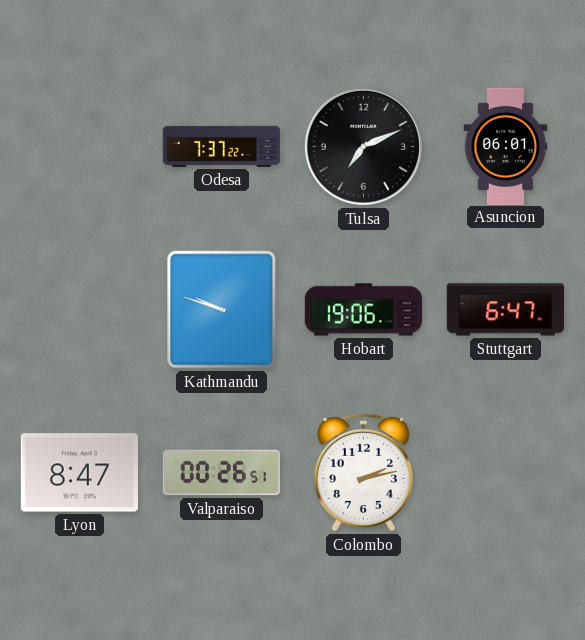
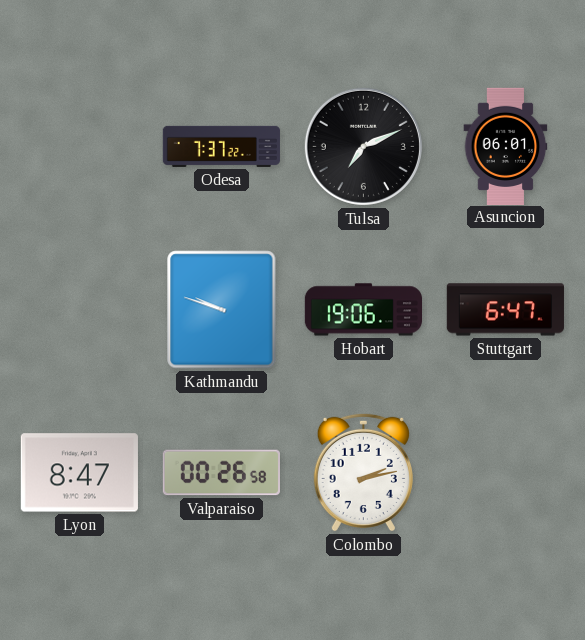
Valparaiso: 00:26:51 -> 00:26:58
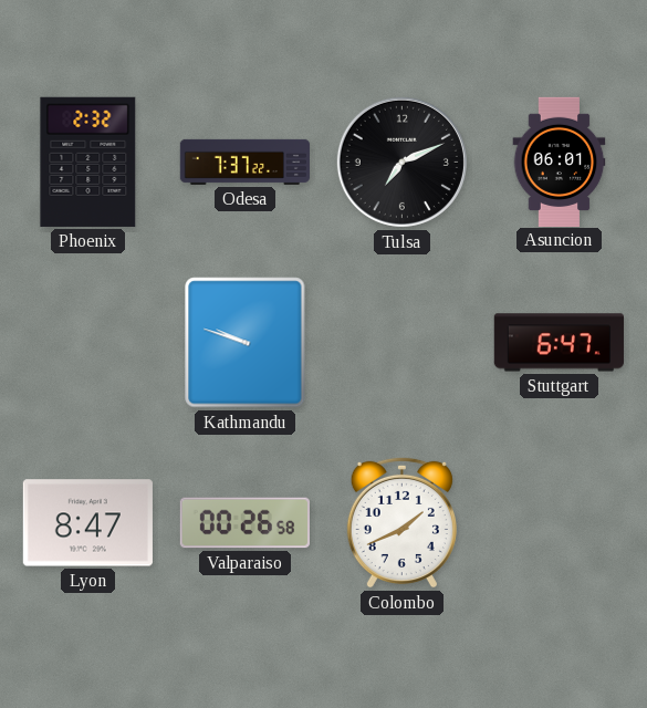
Phoenix: none -> 2:32
Hobart: 19:06 -> none
Colombo: 2:13 -> 1:41
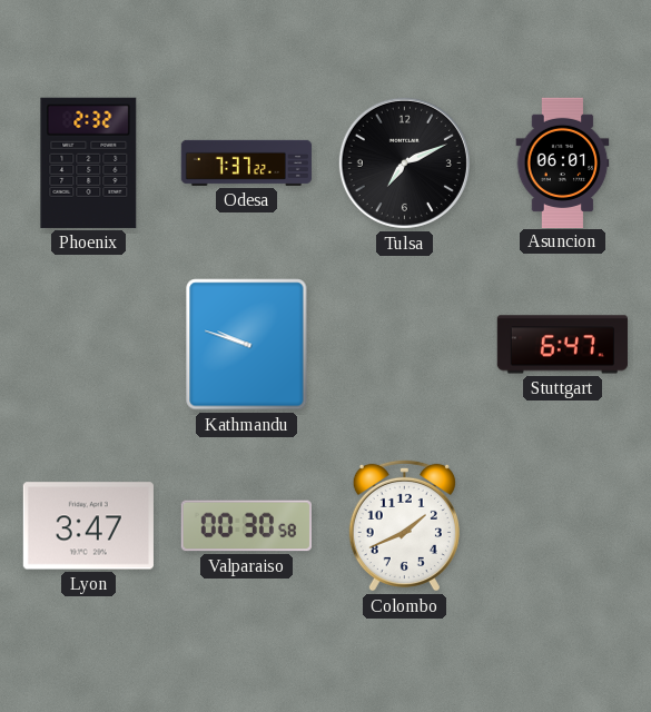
Lyon: 8:47 -> 3:47
Valparaiso: 00:26 -> 00:30
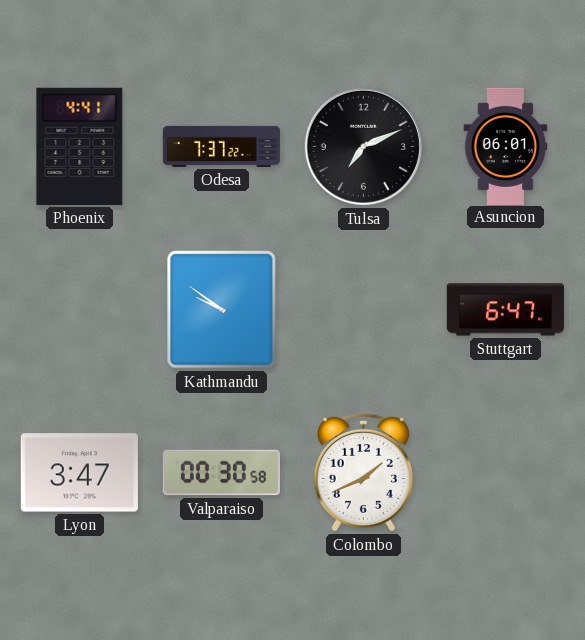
Phoenix: 2:32 -> 4:41
Kathmandu: 9:48 -> 9:51
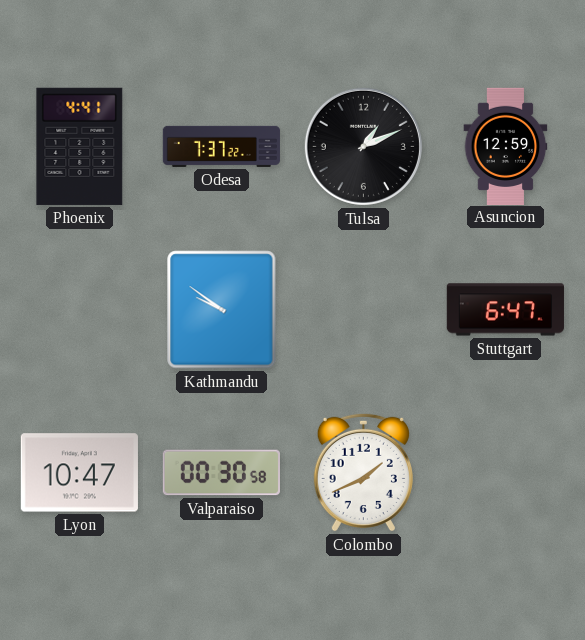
Tulsa: 7:11 -> 1:11
Asuncion: 06:01 -> 12:59
Lyon: 3:47 -> 10:47
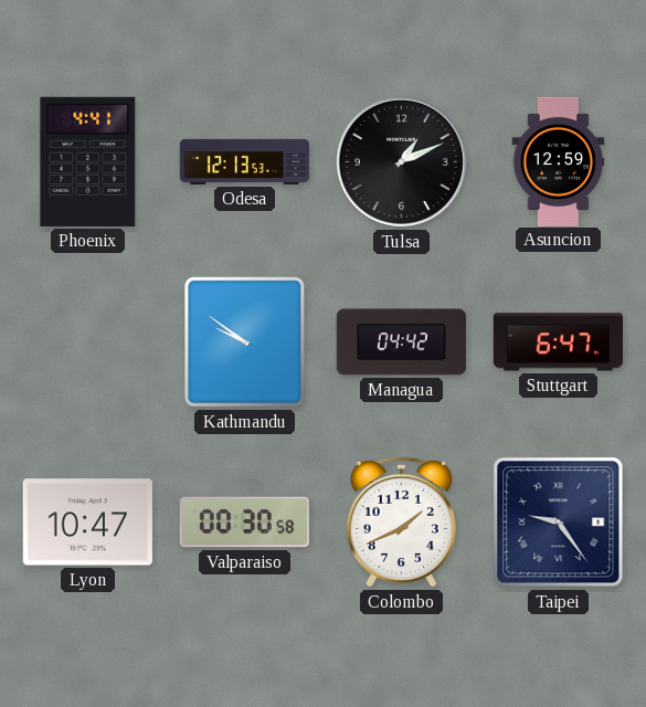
Odesa: 7:37 -> 12:13
Managua: none -> 04:42
Taipei: none -> 9:24
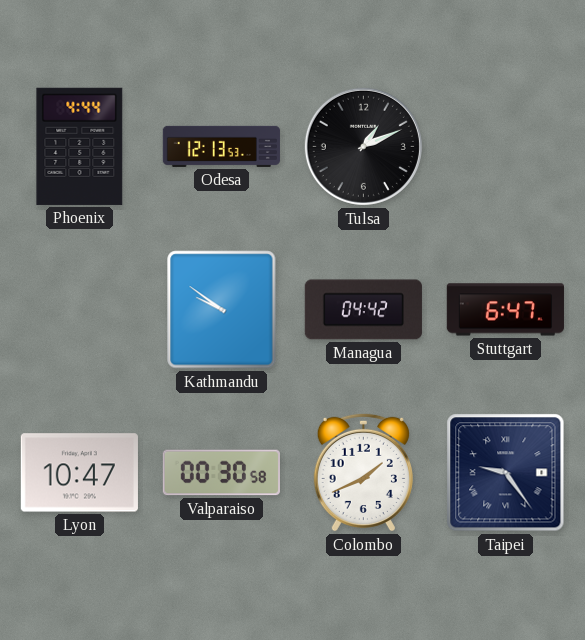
Phoenix: 4:41 -> 4:44
Asuncion: 12:59 -> none
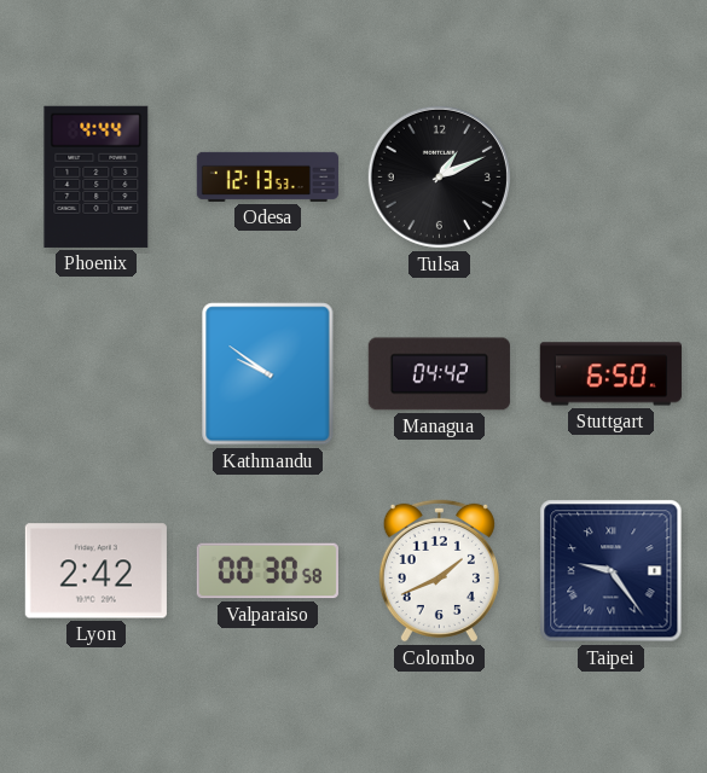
Stuttgart: 6:47 -> 6:50
Lyon: 10:47 -> 2:42
